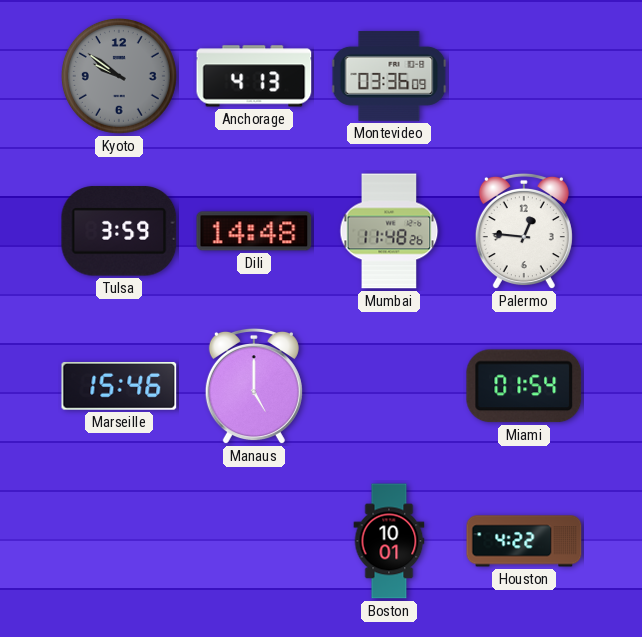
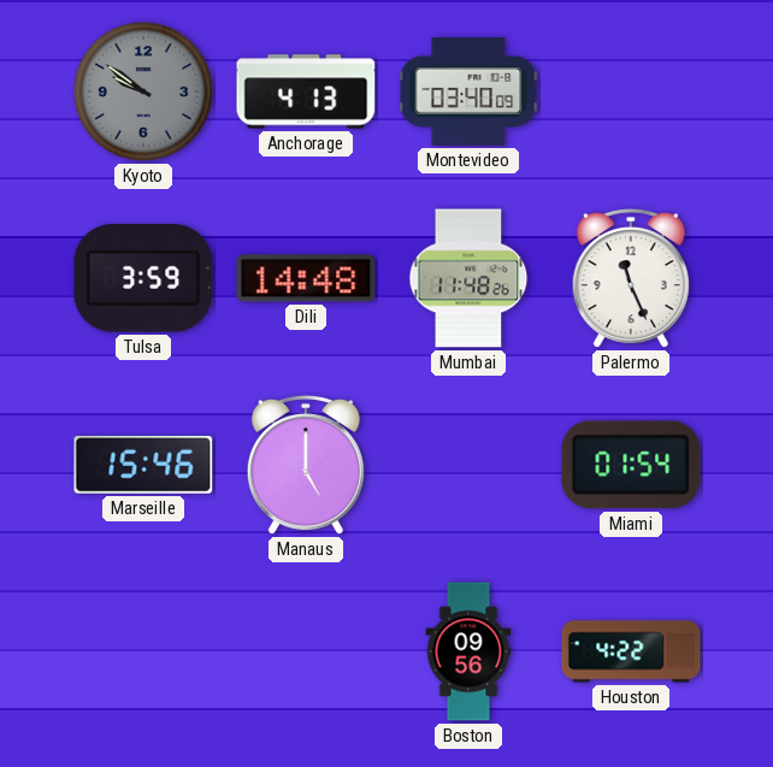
Montevideo: 03:36 -> 03:40
Palermo: 12:46 -> 11:26
Boston: 10:01 -> 09:56
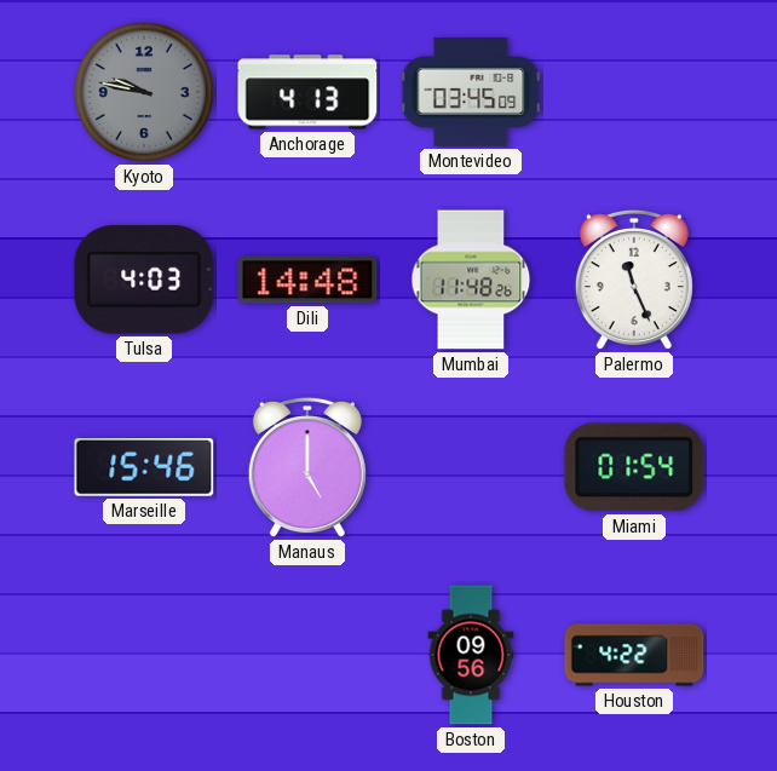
Kyoto: 9:51 -> 9:47
Montevideo: 03:40 -> 03:45
Tulsa: 3:59 -> 4:03
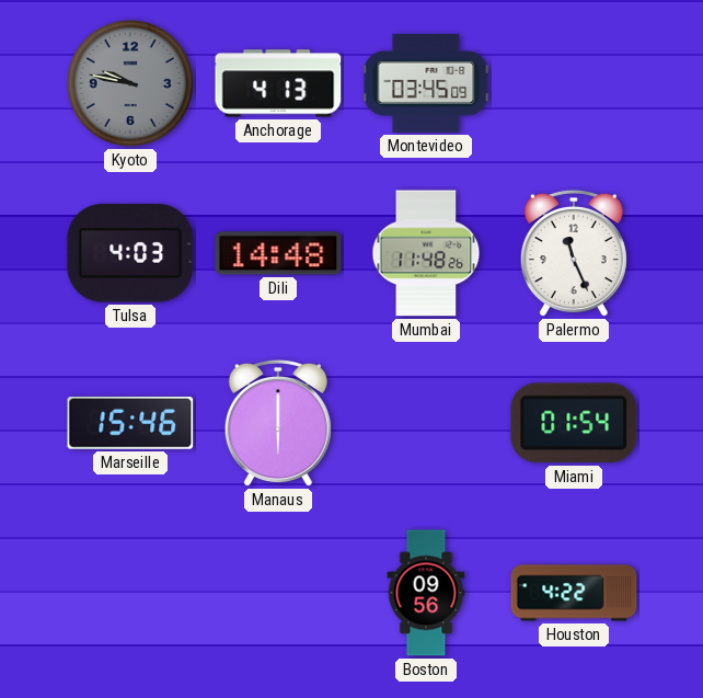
Manaus: 5:00 -> 6:00
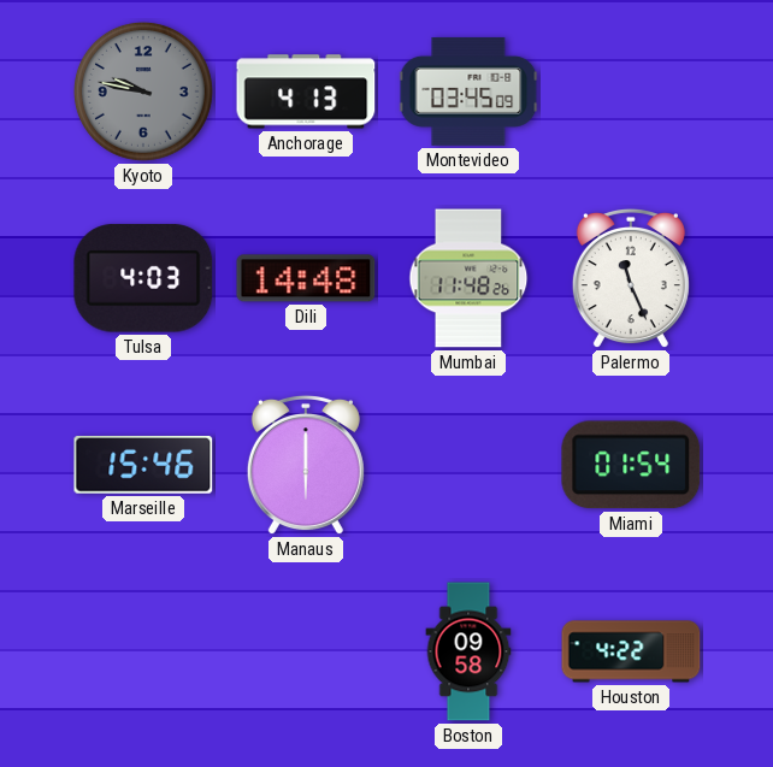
Boston: 09:56 -> 09:58
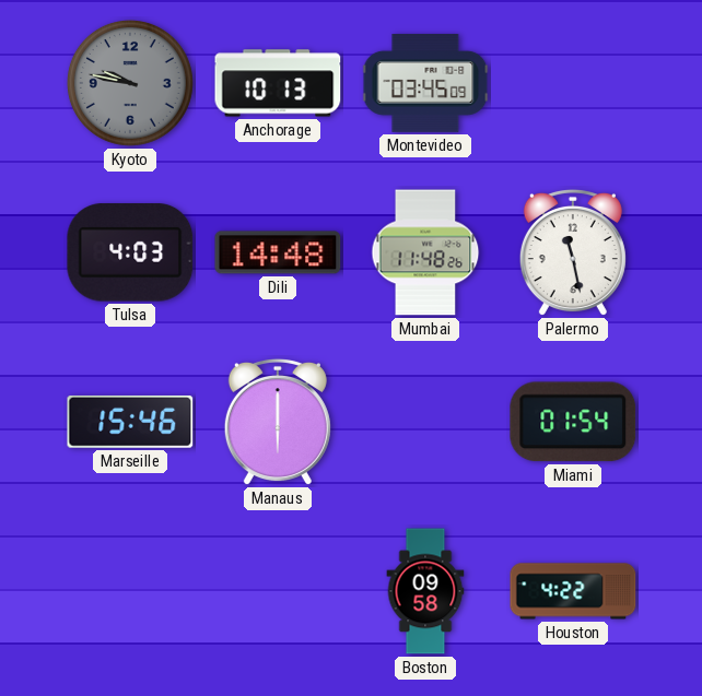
Anchorage: 4:13 -> 10:13
Palermo: 11:26 -> 11:28
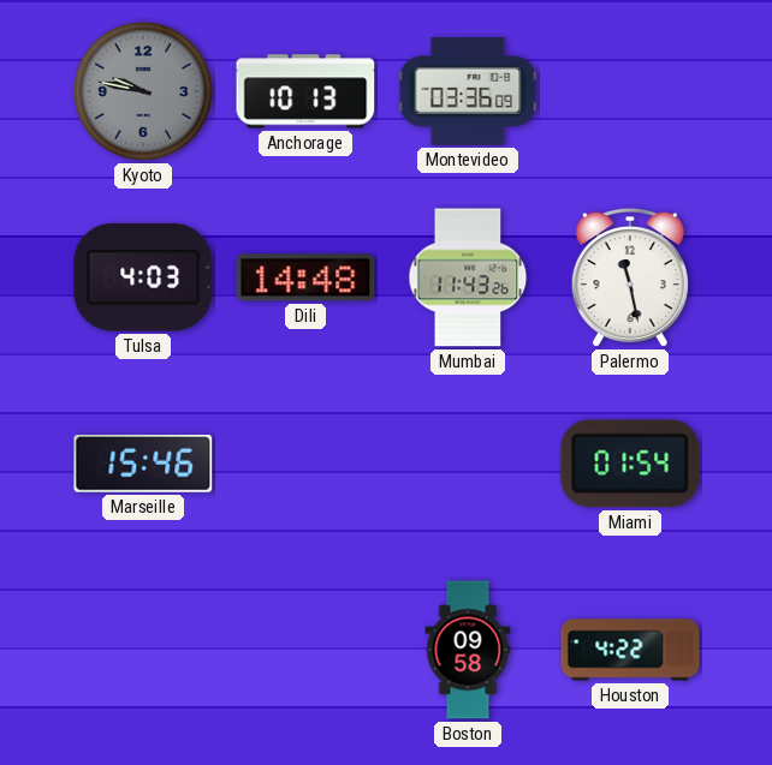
Montevideo: 03:45 -> 03:36
Mumbai: 11:48 -> 11:43
Manaus: 6:00 -> none
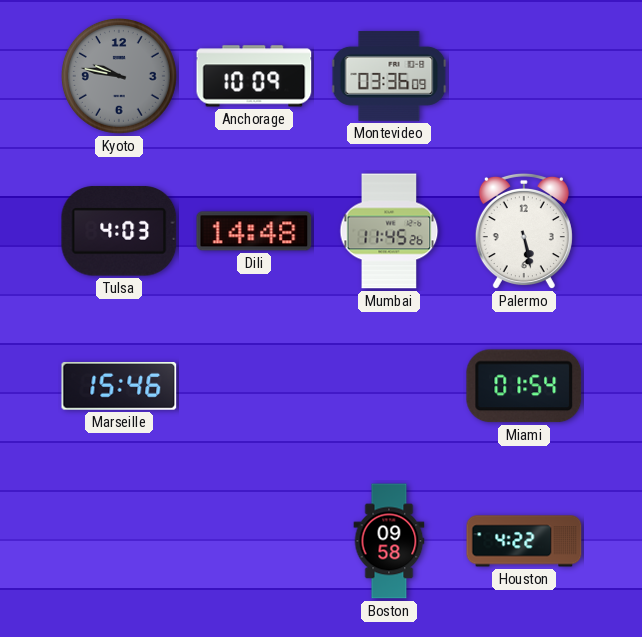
Anchorage: 10:13 -> 10:09
Mumbai: 11:43 -> 11:45
Palermo: 11:28 -> 5:28
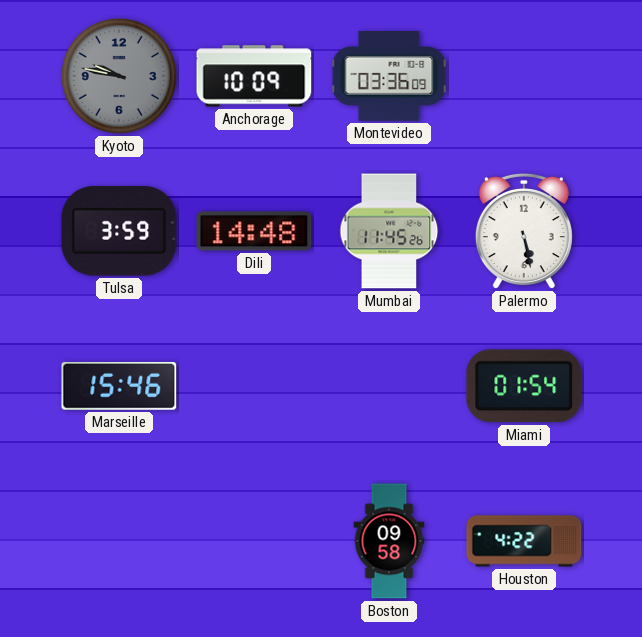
Tulsa: 4:03 -> 3:59
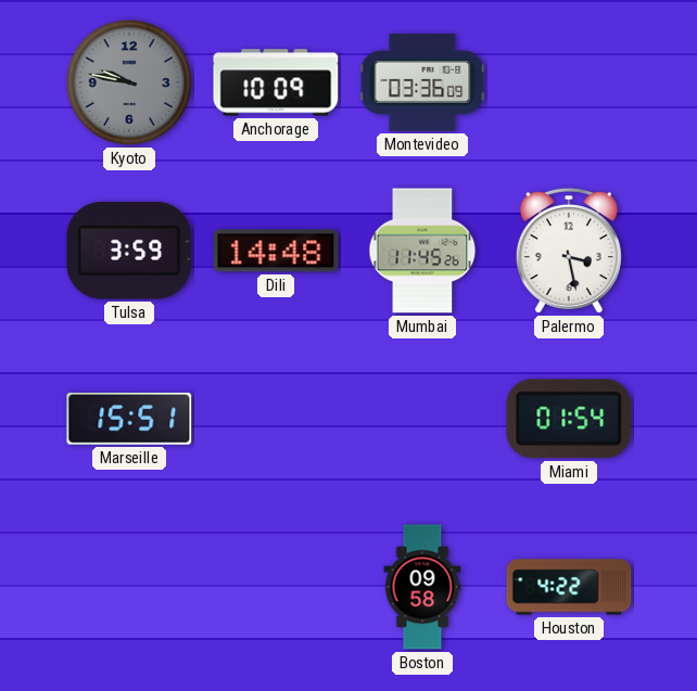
Palermo: 5:28 -> 3:28
Marseille: 15:46 -> 15:51
